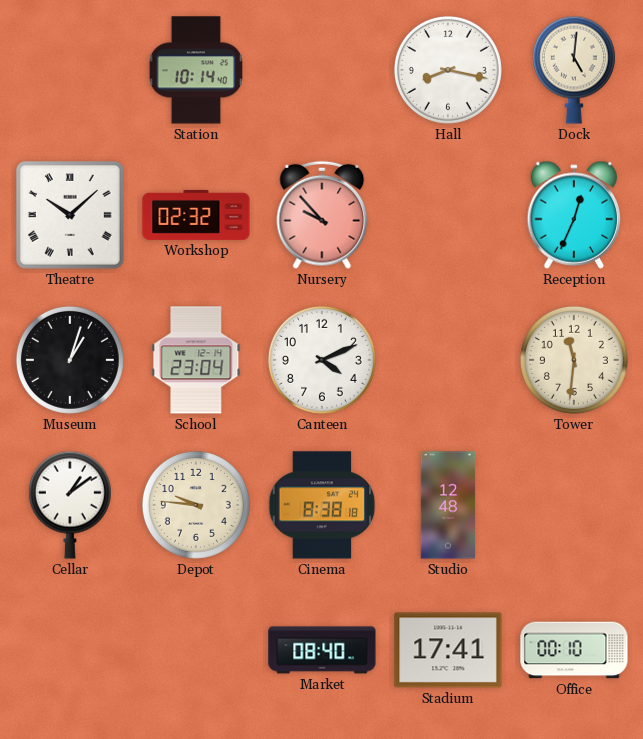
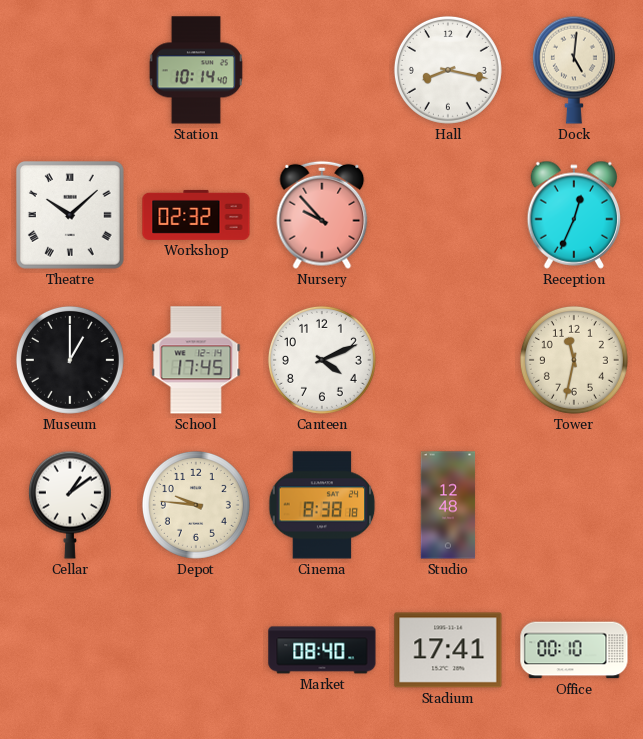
Museum: 1:03 -> 1:00
School: 23:04 -> 17:45
Tower: 11:31 -> 11:32
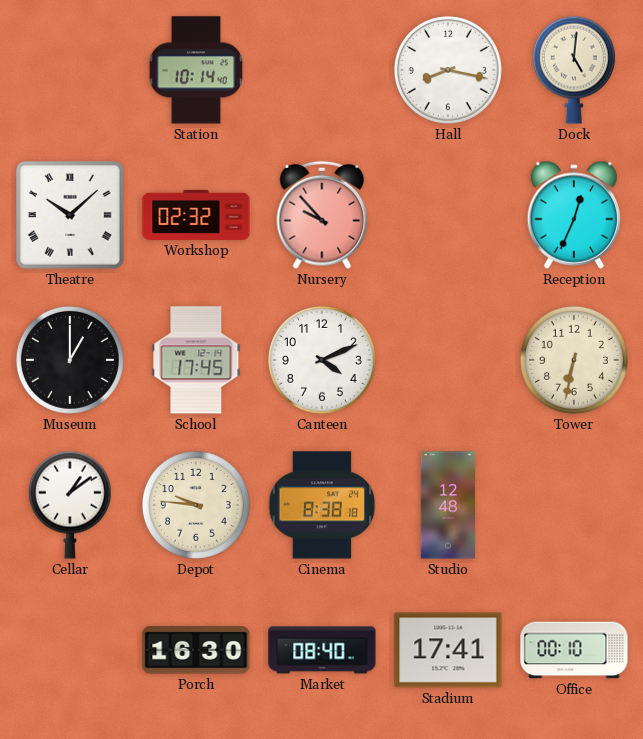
Tower: 11:32 -> 6:32
Porch: none -> 16:30
